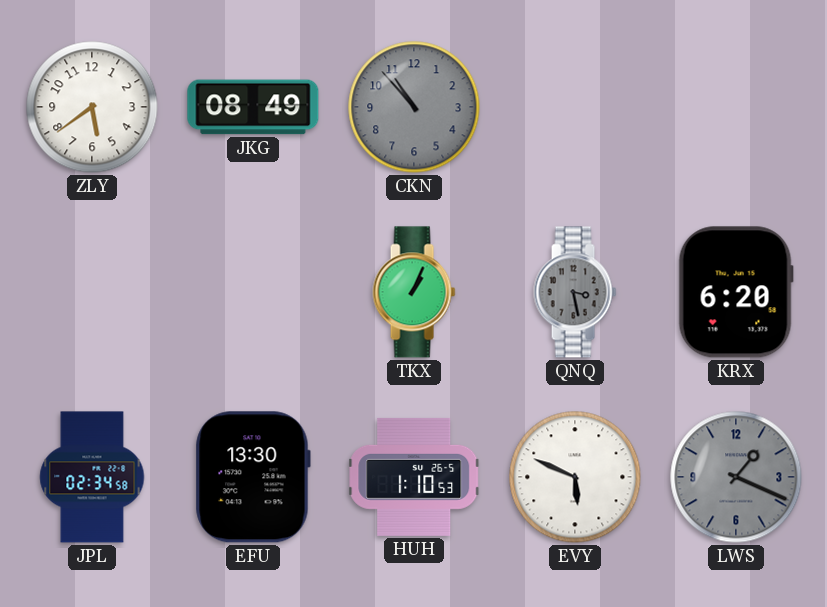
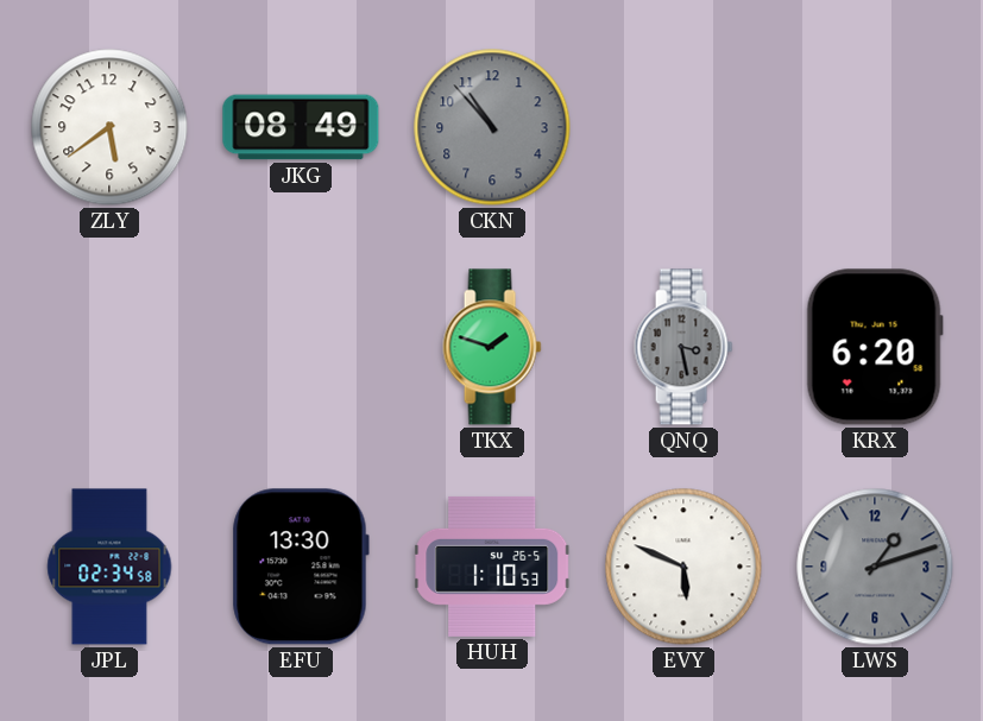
TKX: 1:04 -> 1:48
LWS: 1:19 -> 1:12
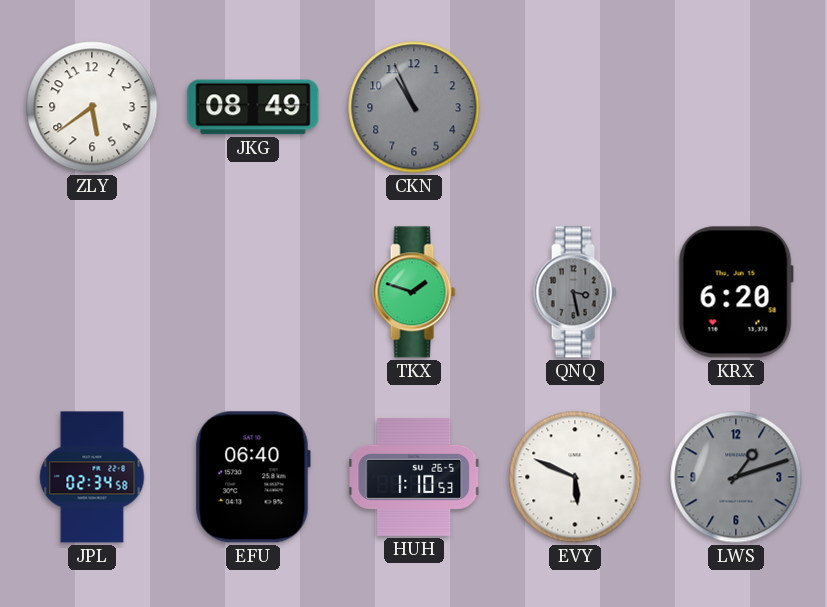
CKN: 10:53 -> 10:56
EFU: 13:30 -> 06:40
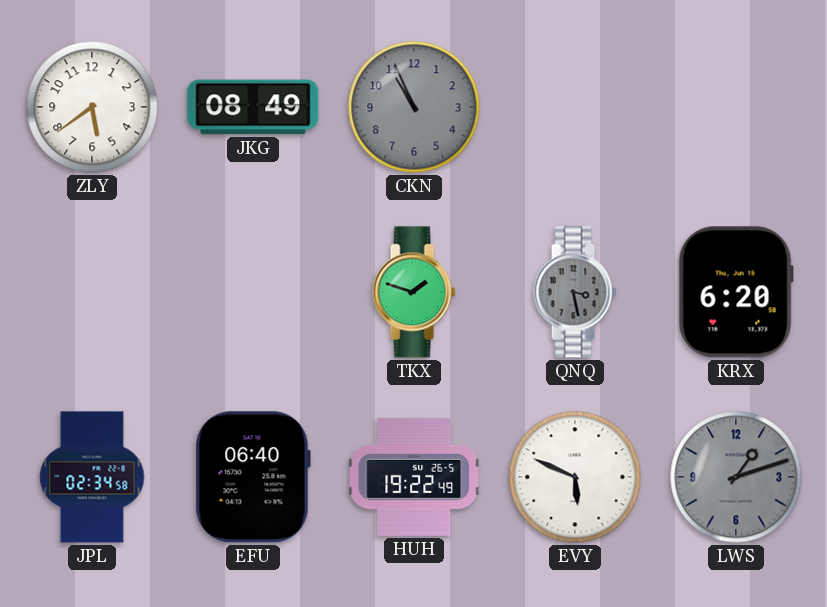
HUH: 1:10 -> 19:22
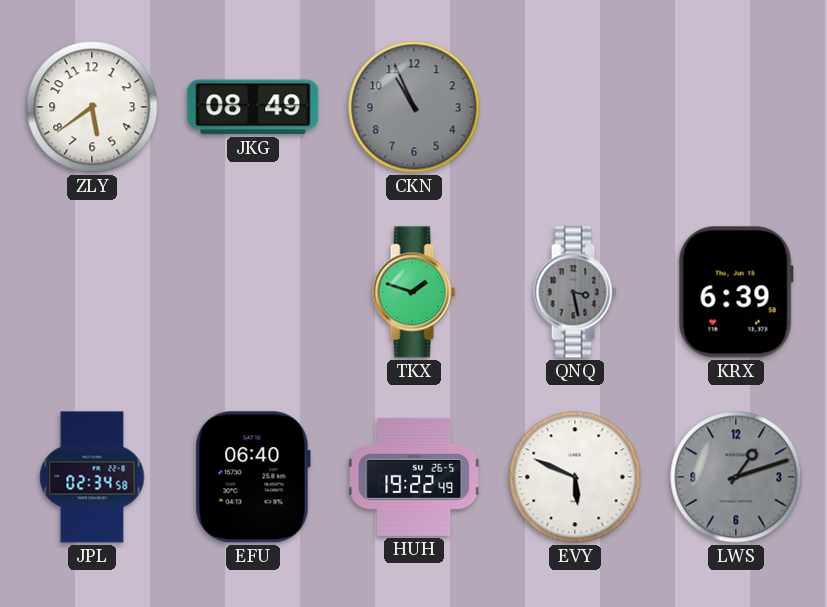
KRX: 6:20 -> 6:39
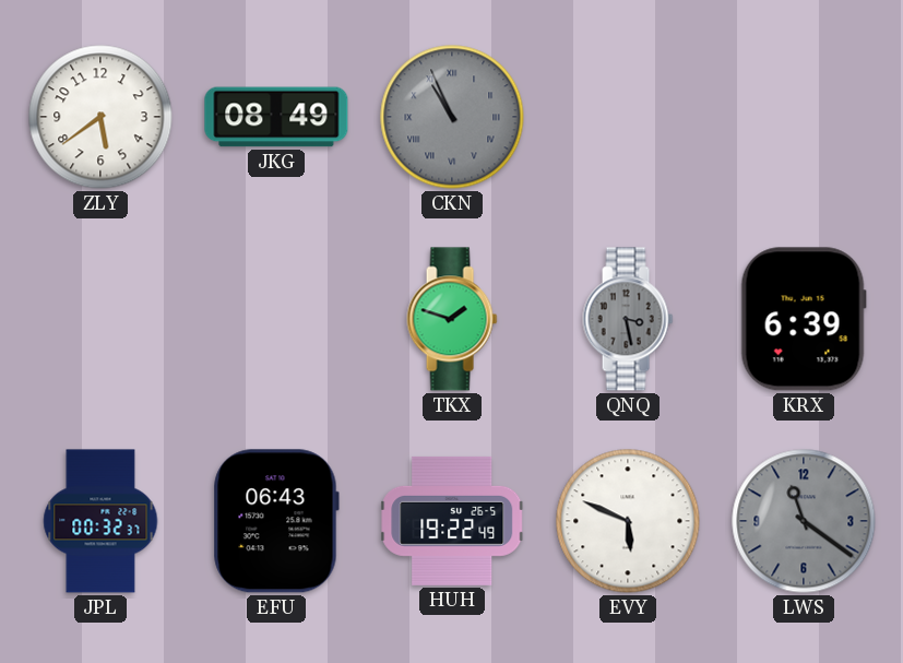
CKN numerals: Arabic -> Roman
JPL: 02:34 -> 00:32
EFU: 06:40 -> 06:43
LWS: 1:12 -> 11:21
